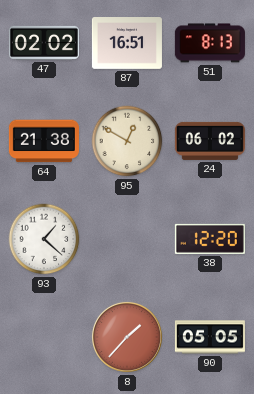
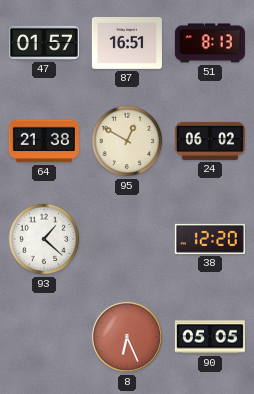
47: 02:02 -> 01:57
8: 1:37 -> 6:26
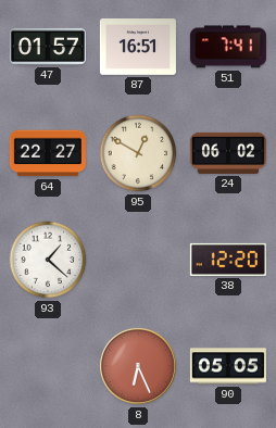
51: 8:13 -> 7:41
64: 21:38 -> 22:27
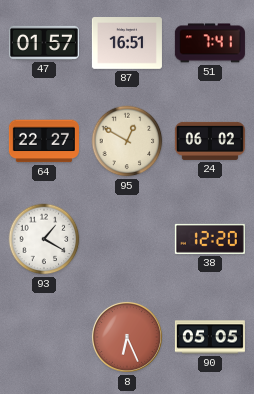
93: 1:22 -> 1:20
